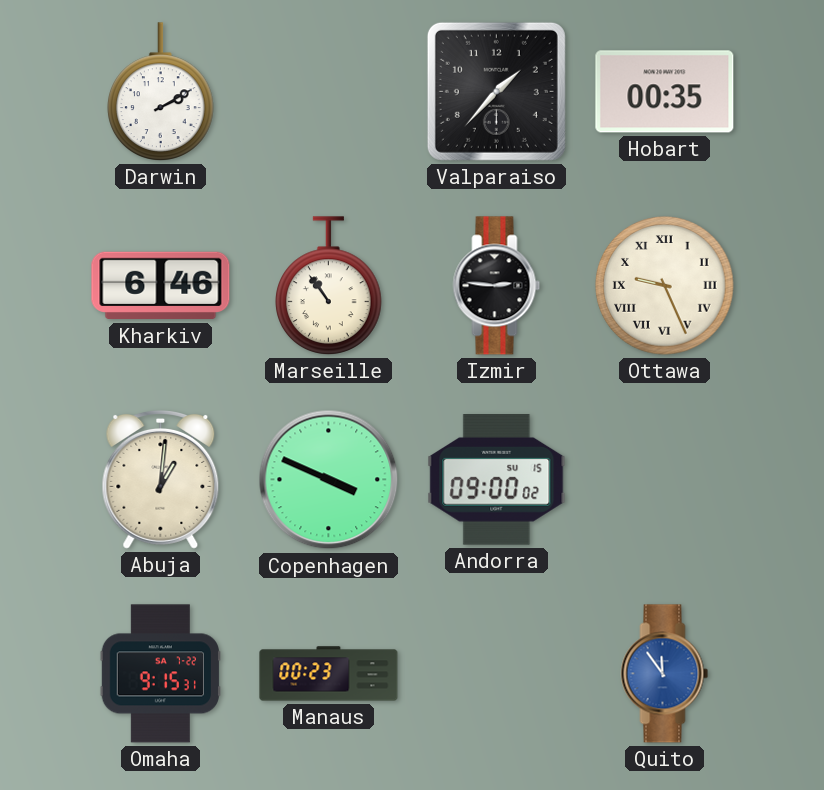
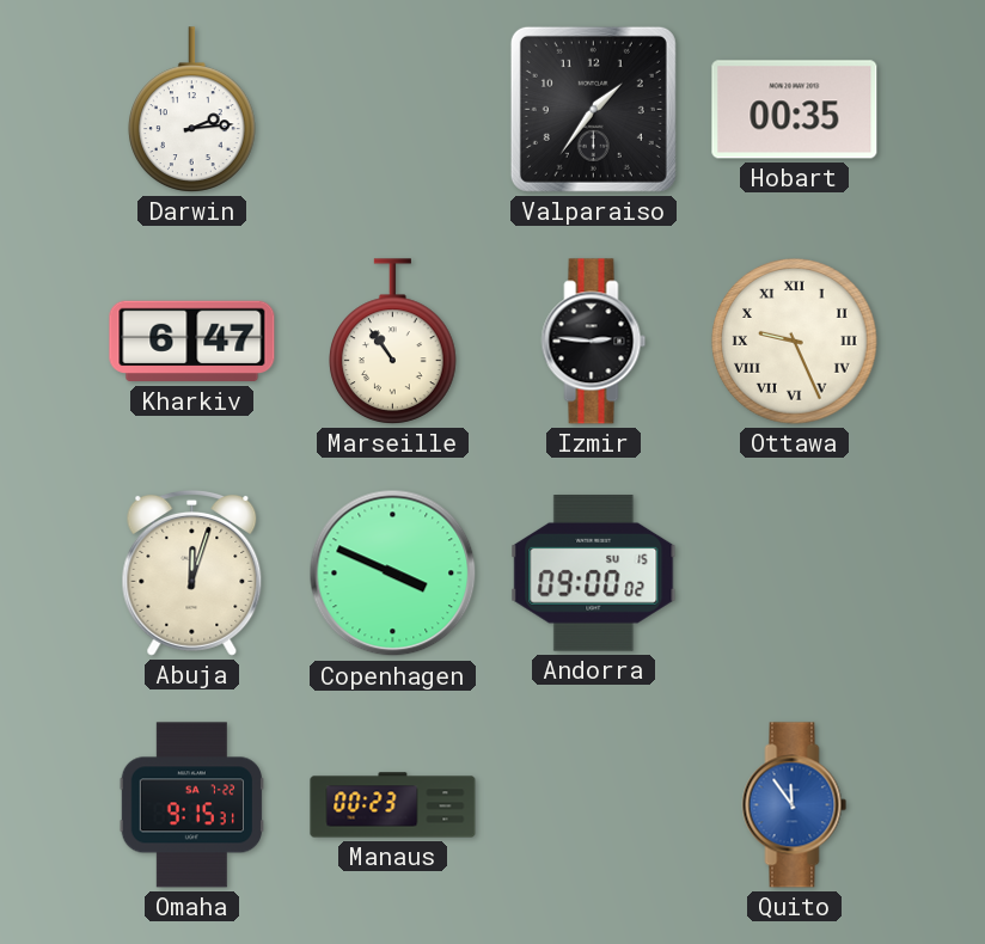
Darwin: 2:10 -> 2:14
Valparaiso: 1:37 -> 1:36
Kharkiv: 6:46 -> 6:47
Abuja: 1:01 -> 12:03
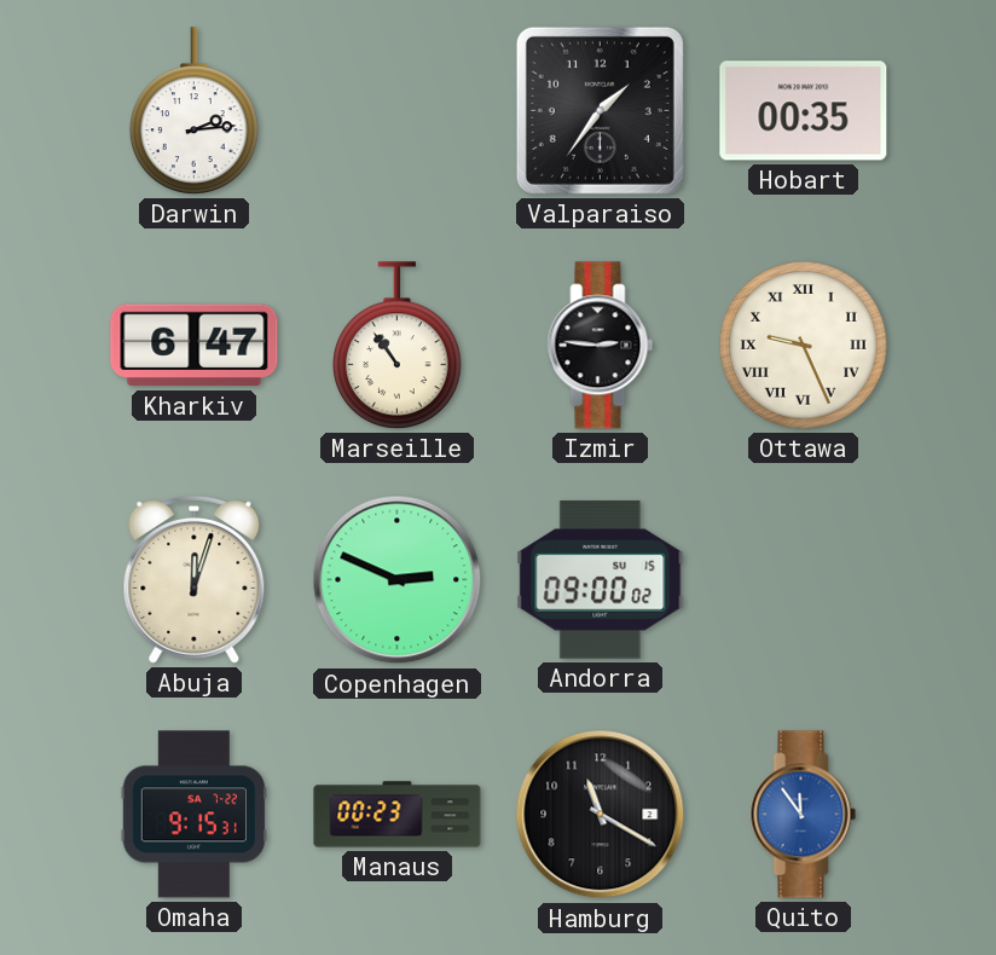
Copenhagen: 3:49 -> 2:49
Hamburg: none -> 11:20
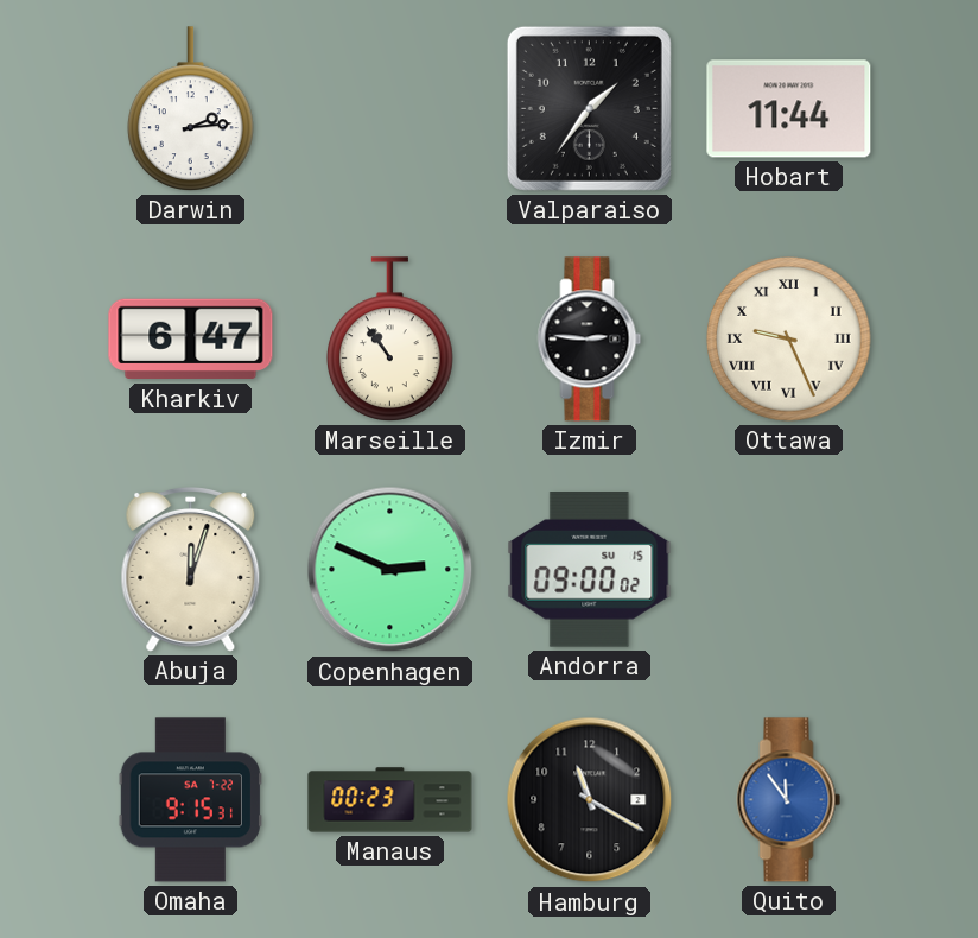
Hobart: 00:35 -> 11:44
